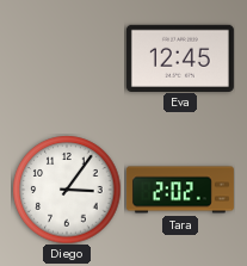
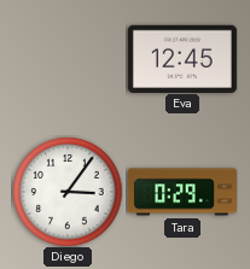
Tara: 2:02 -> 0:29
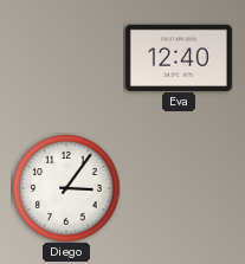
Eva: 12:45 -> 12:40
Tara: 0:29 -> none
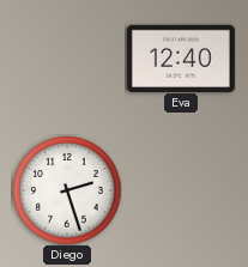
Diego: 3:06 -> 2:27
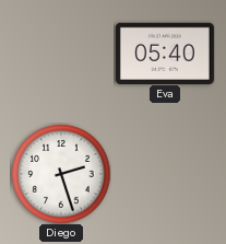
Eva: 12:40 -> 05:40
